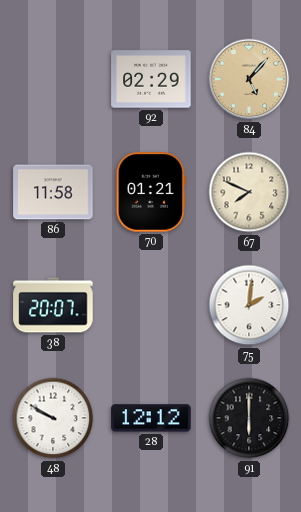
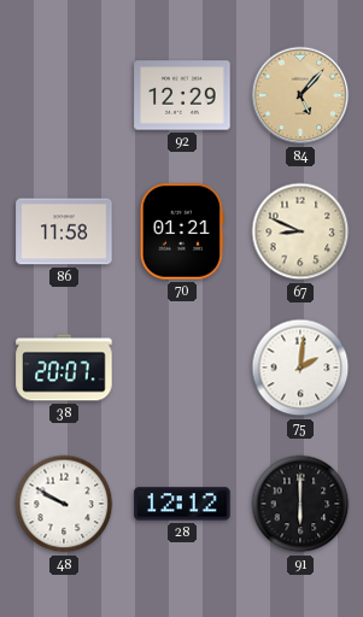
92: 02:29 -> 12:29
67: 7:49 -> 8:49
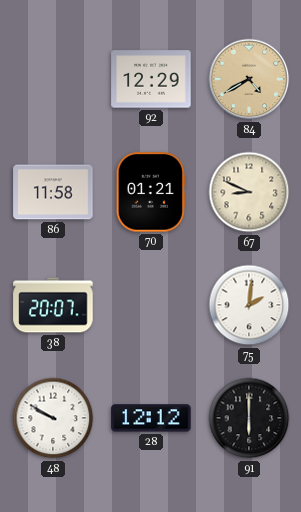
84: 5:07 -> 4:40
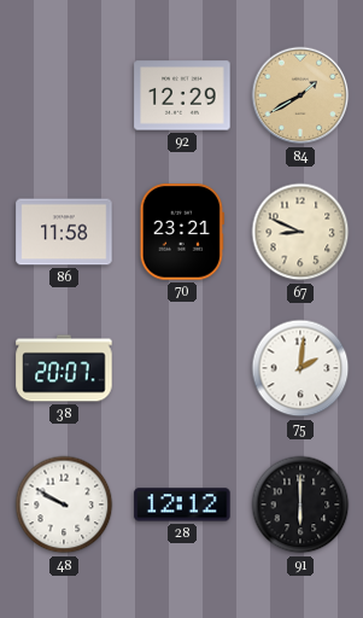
84: 4:40 -> 1:40
70: 01:21 -> 23:21
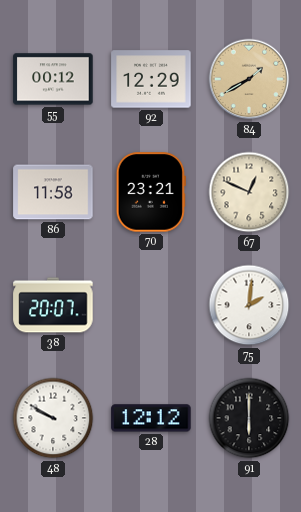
55: none -> 00:12
67: 8:49 -> 12:49
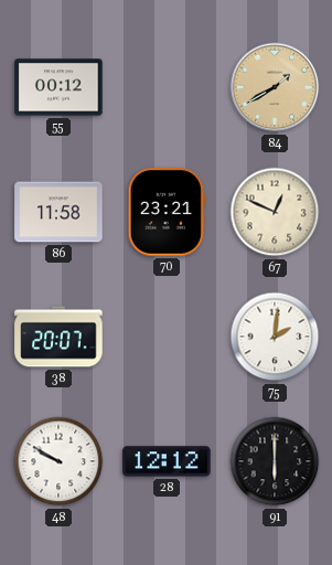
92: 12:29 -> none
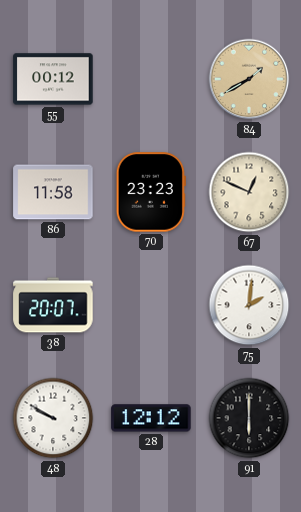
70: 23:21 -> 23:23
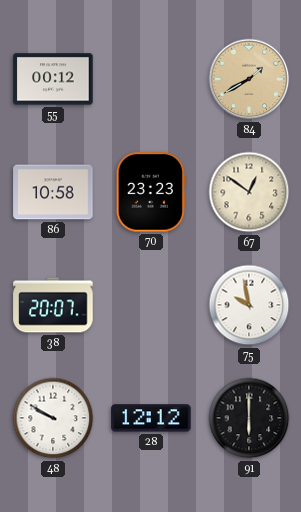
86: 11:58 -> 10:58
67: 12:49 -> 12:51
75: 2:01 -> 9:58
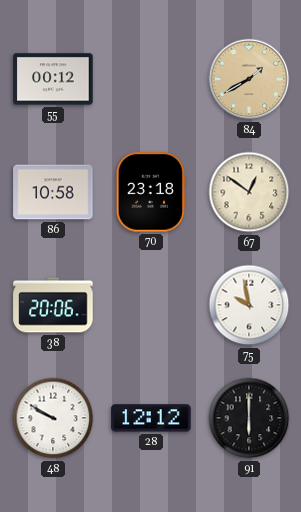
70: 23:23 -> 23:18
38: 20:07 -> 20:06
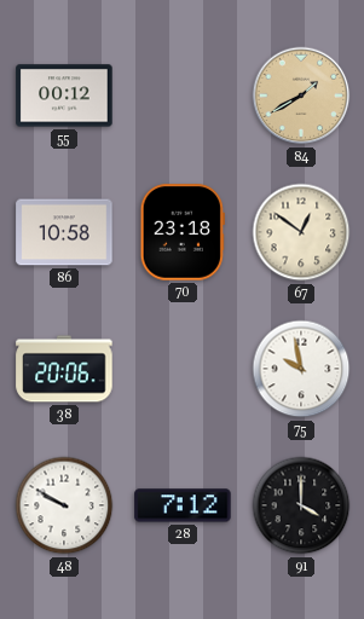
28: 12:12 -> 7:12
91: 6:00 -> 4:00
